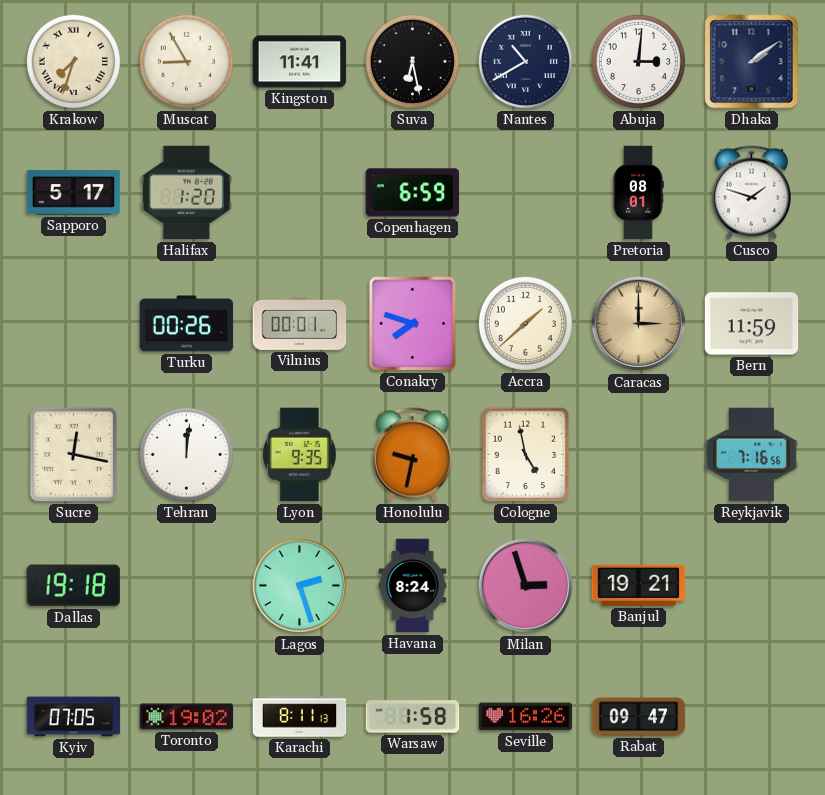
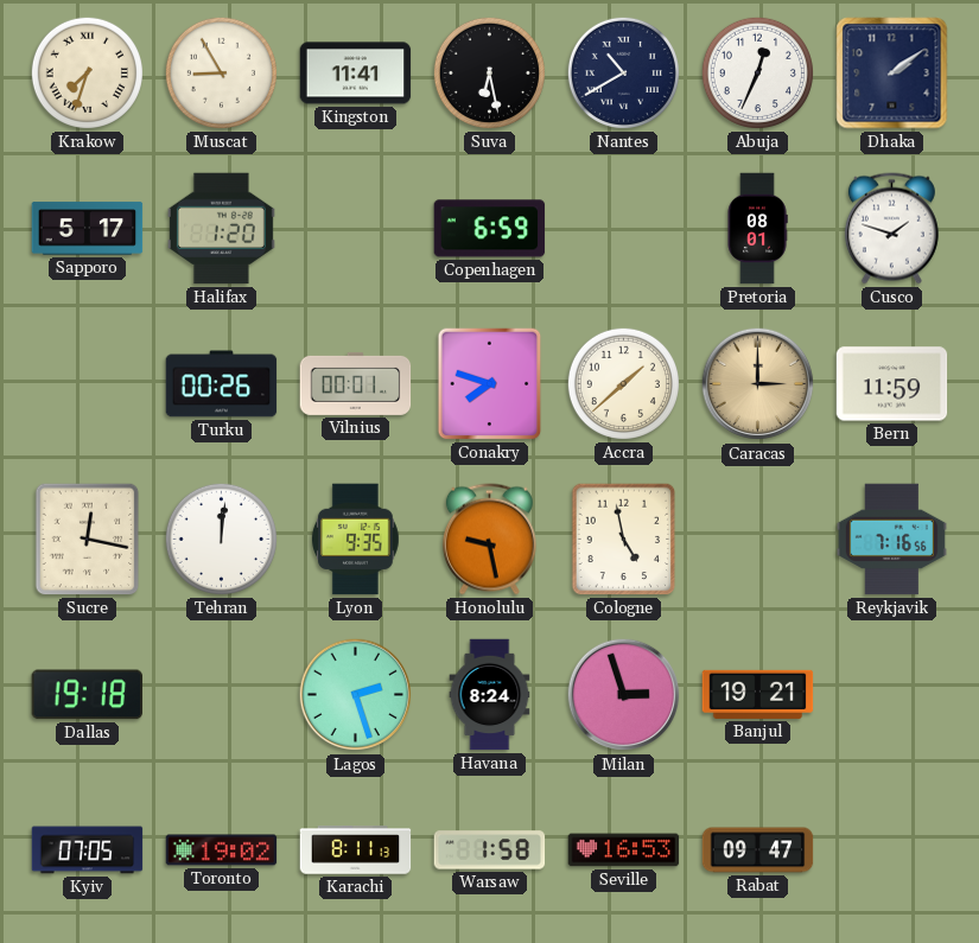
Abuja: 3:01 -> 12:34
Honolulu: 9:32 -> 9:28
Seville: 16:26 -> 16:53
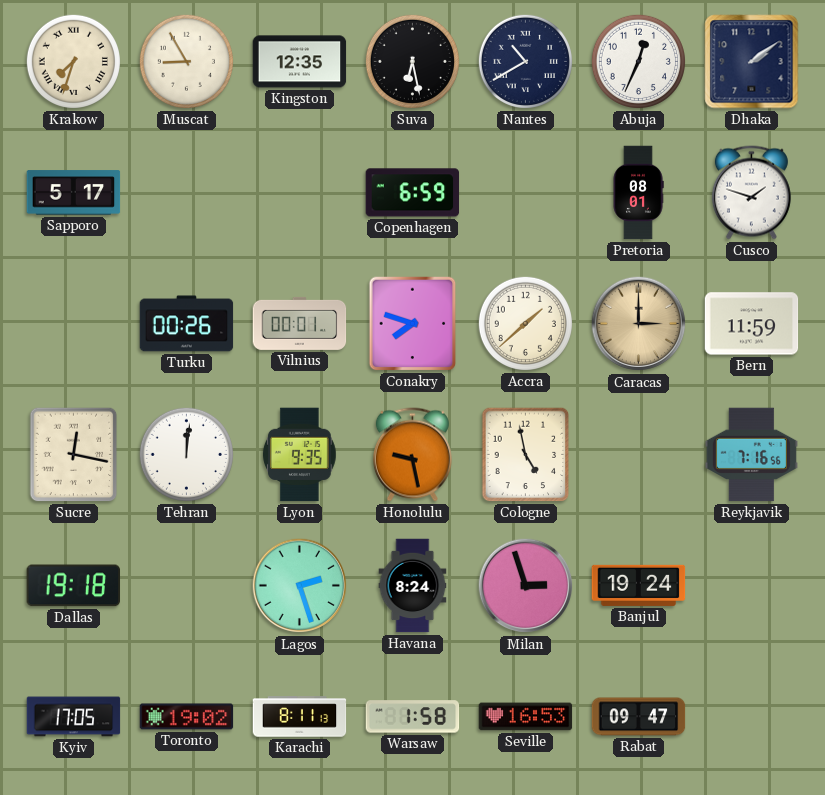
Kingston: 11:41 -> 12:35
Halifax: 1:20 -> none
Banjul: 19:21 -> 19:24
Kyiv: 07:05 -> 17:05
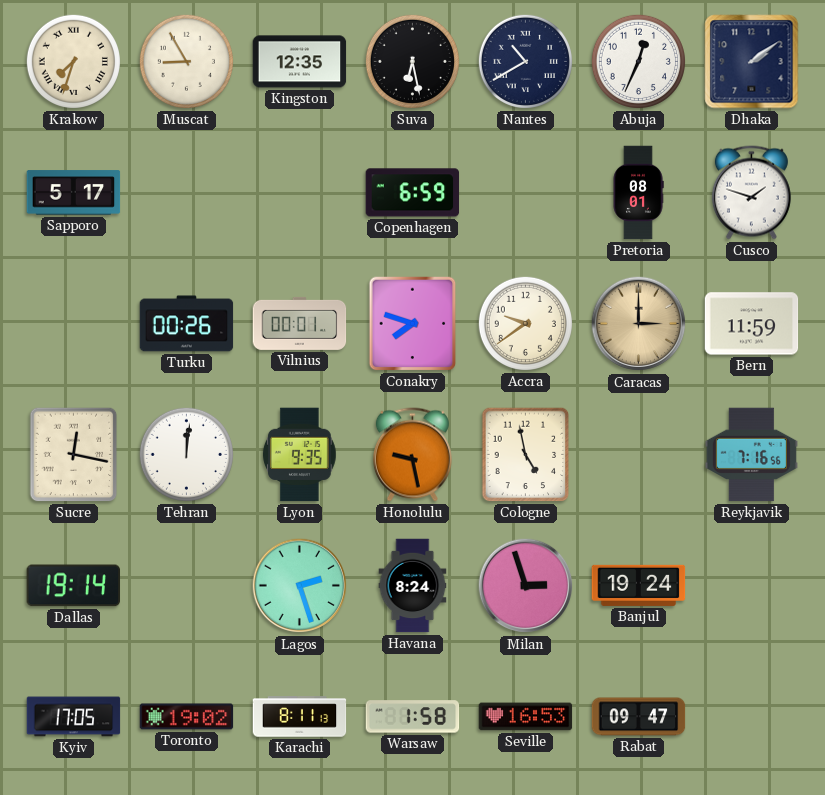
Accra: 1:38 -> 9:39
Dallas: 19:18 -> 19:14
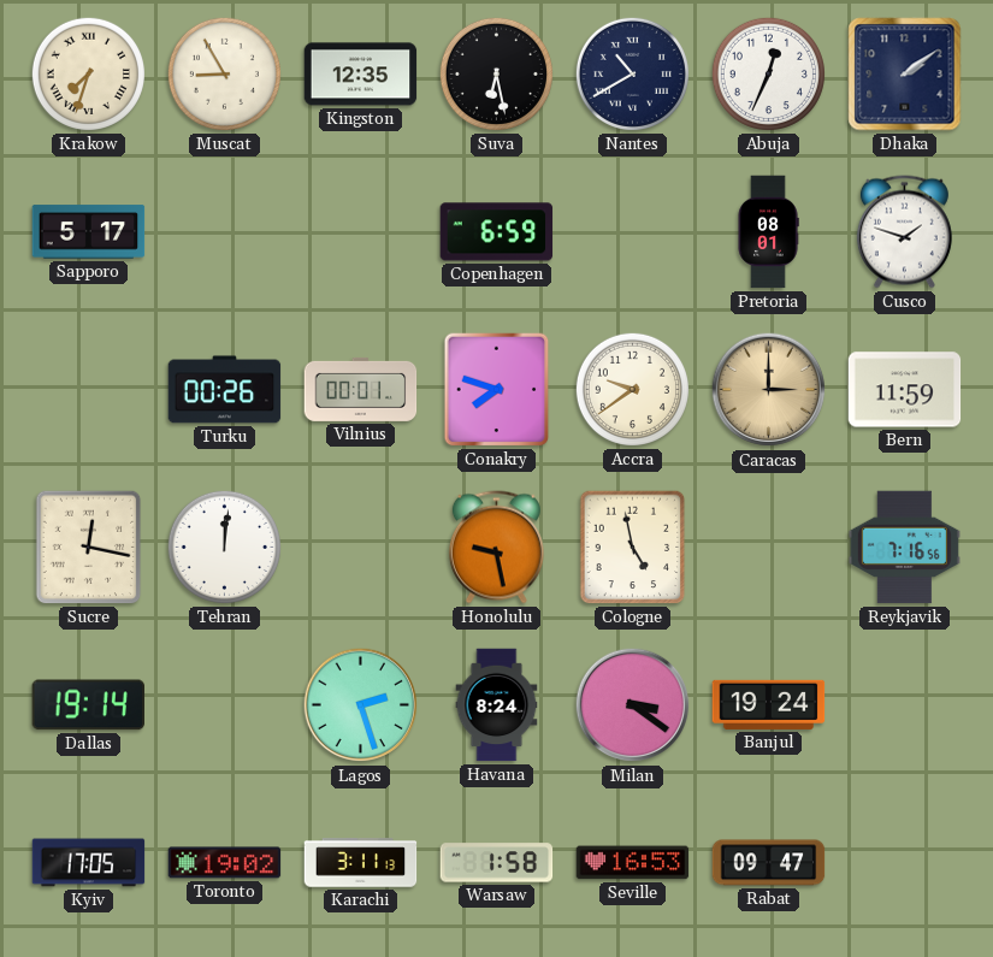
Lyon: 9:35 -> none
Milan: 2:57 -> 3:21
Karachi: 8:11 -> 3:11
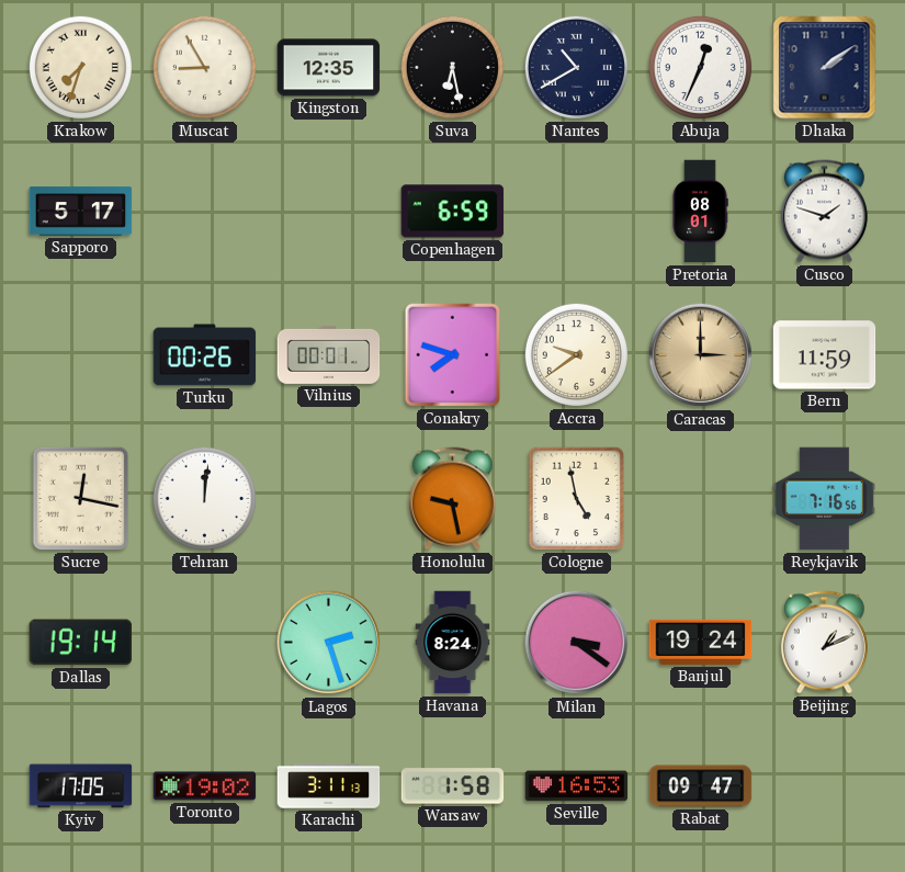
Beijing: none -> 1:11
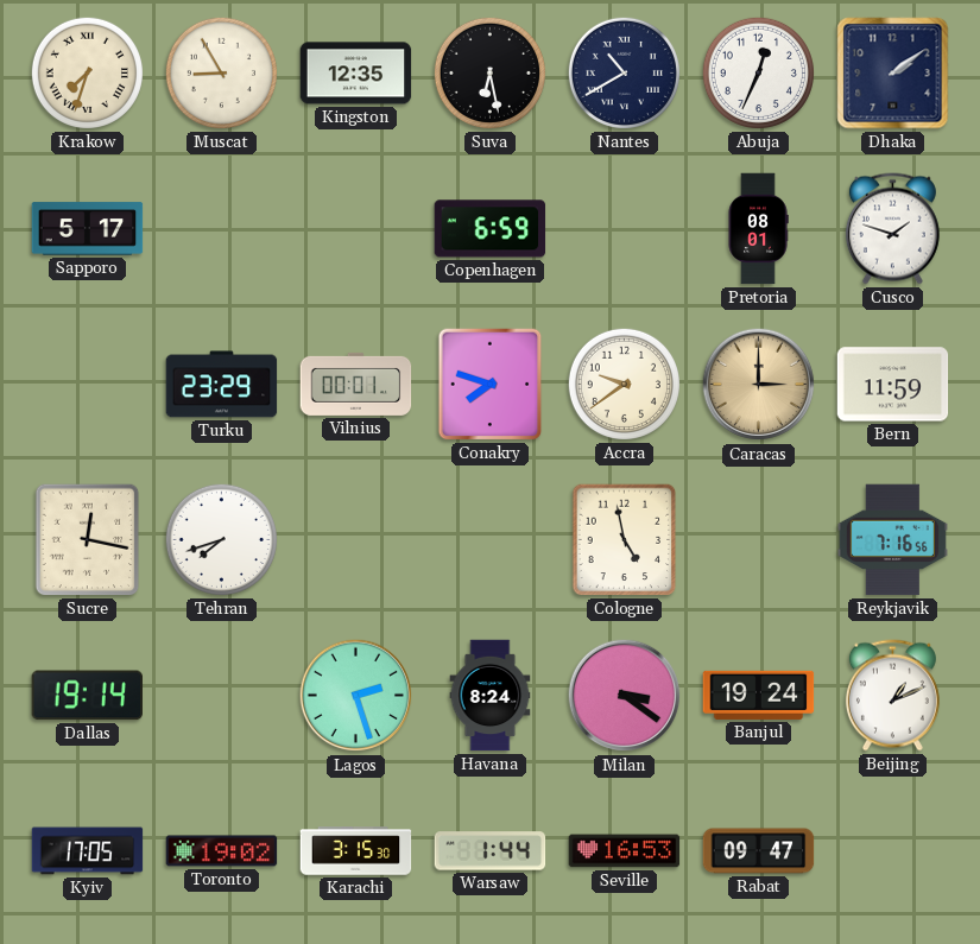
Turku: 00:26 -> 23:29
Tehran: 12:01 -> 7:42
Honolulu: 9:28 -> none
Karachi: 3:11 -> 3:15
Warsaw: 1:58 -> 1:44
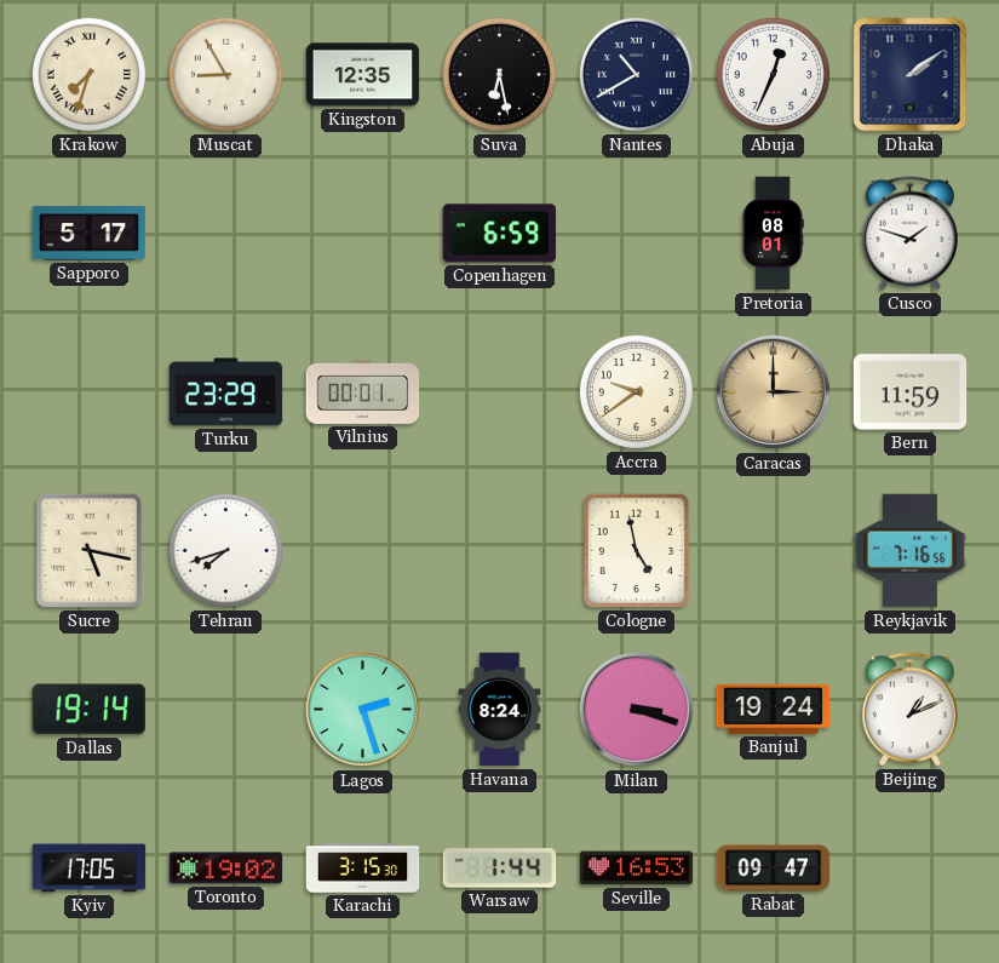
Conakry: 7:48 -> none
Sucre: 12:17 -> 5:17
Milan: 3:21 -> 3:18
